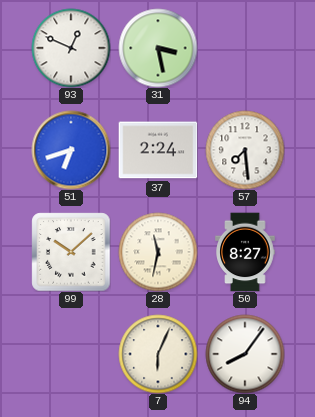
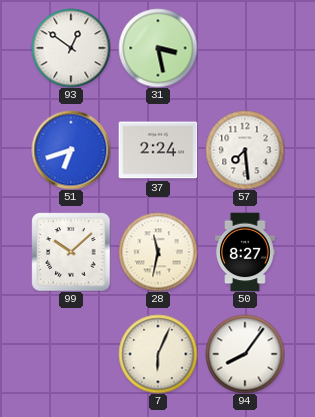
93: 12:49 -> 12:51
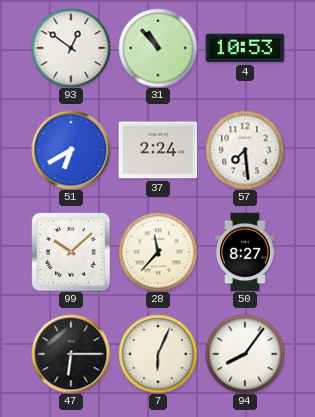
31: 3:28 -> 10:53
4: none -> 10:53
51: 6:42 -> 6:40
28: 11:32 -> 11:37
47: none -> 6:15
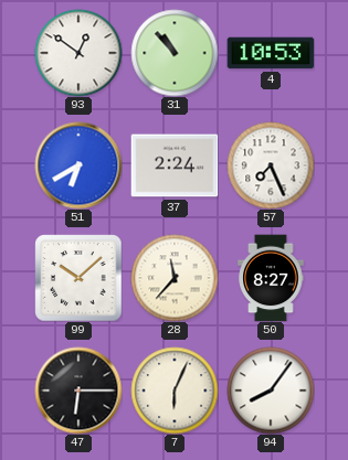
57: 7:29 -> 7:26
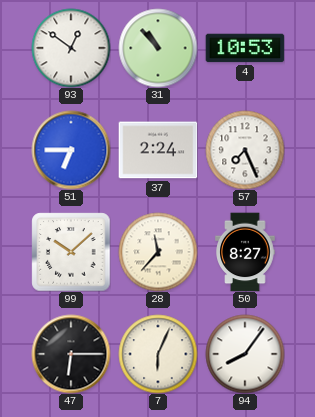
51: 6:40 -> 6:45
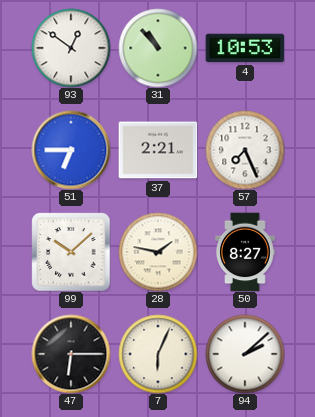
37: 2:24 -> 2:21
28: 11:37 -> 1:47
94: 8:06 -> 2:08
